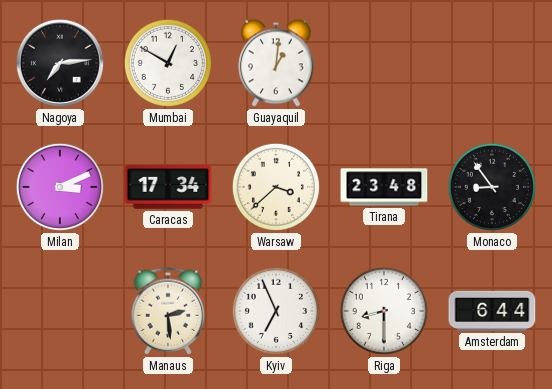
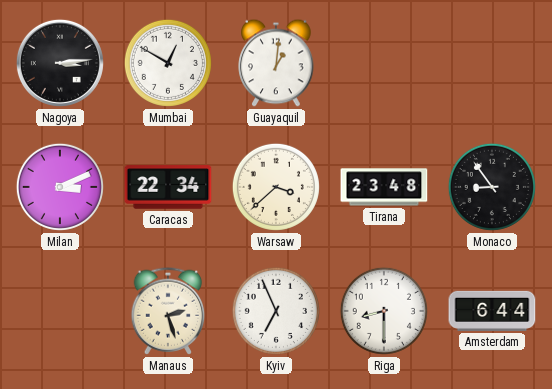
Nagoya: 7:14 -> 3:14
Caracas: 17:34 -> 22:34
Manaus: 2:29 -> 2:27
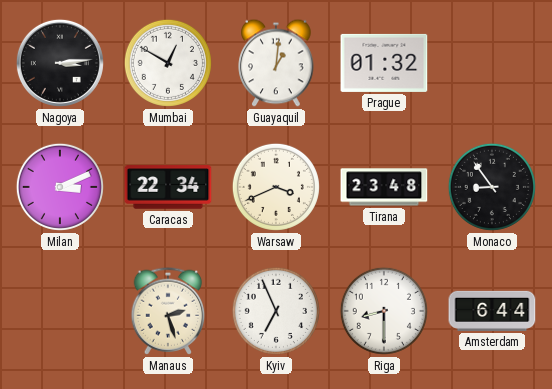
Prague: none -> 01:32
Warsaw: 3:38 -> 3:41
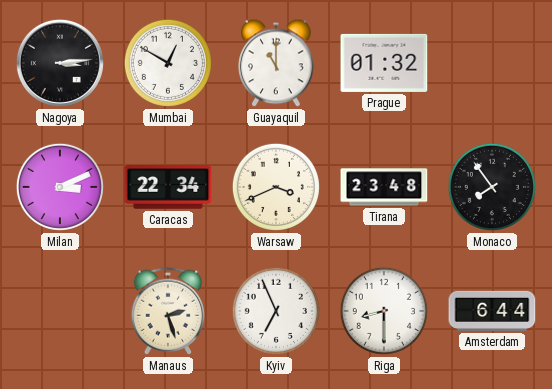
Guayaquil: 1:01 -> 11:00
Monaco: 8:54 -> 7:54
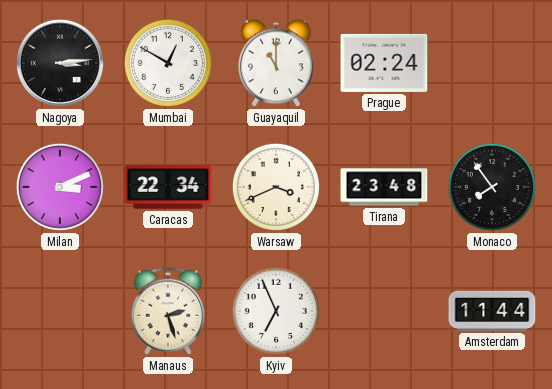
Prague: 01:32 -> 02:24
Riga: 8:30 -> none
Amsterdam: 6:44 -> 11:44
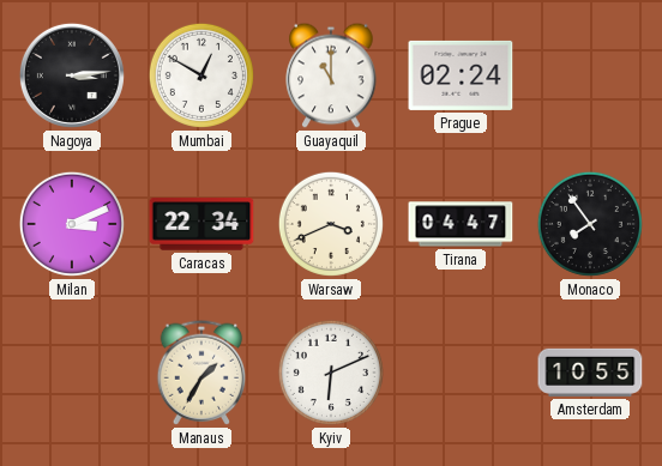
Tirana: 23:48 -> 04:47
Manaus: 2:27 -> 1:35
Kyiv: 6:56 -> 6:11
Amsterdam: 11:44 -> 10:55
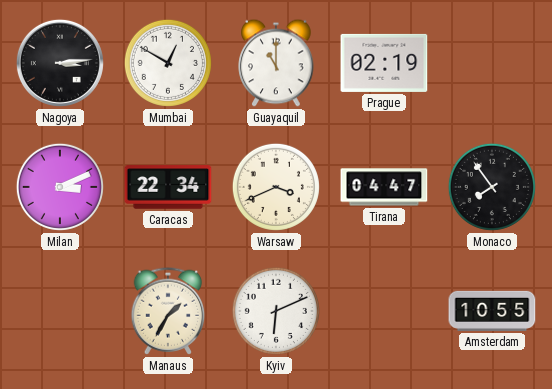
Prague: 02:24 -> 02:19
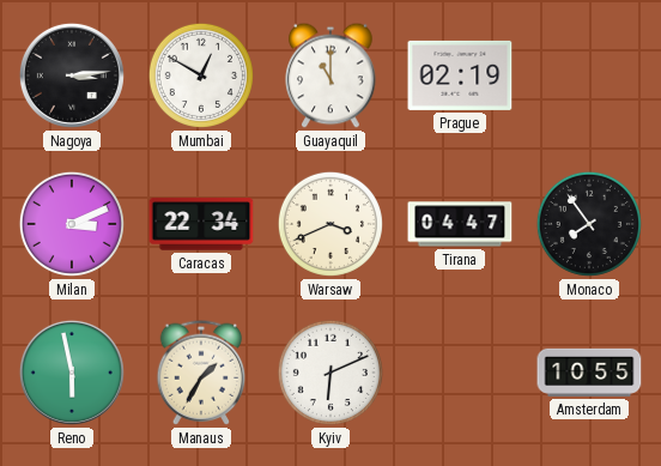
Reno: none -> 5:58
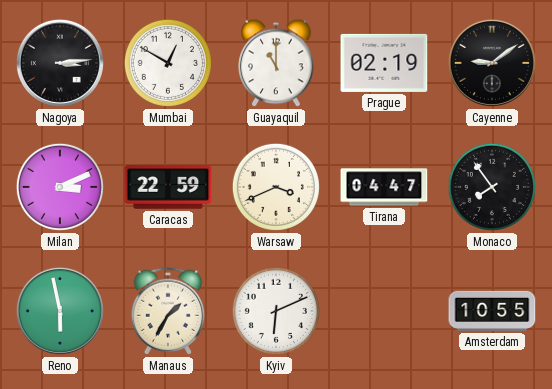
Cayenne: none -> 9:09
Caracas: 22:34 -> 22:59
